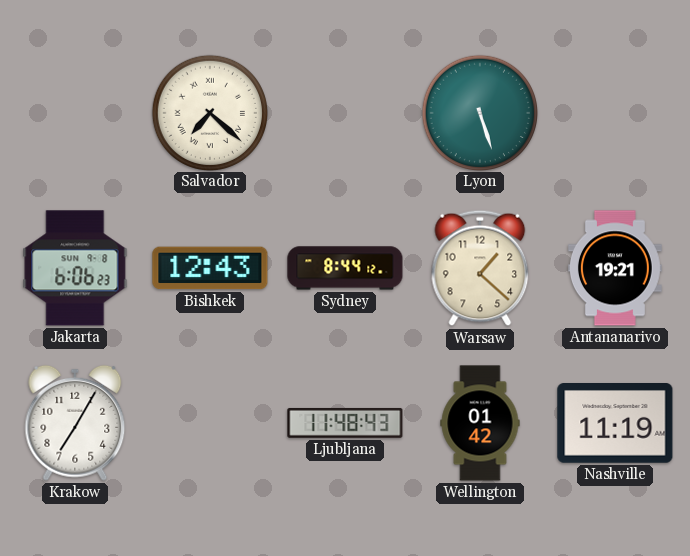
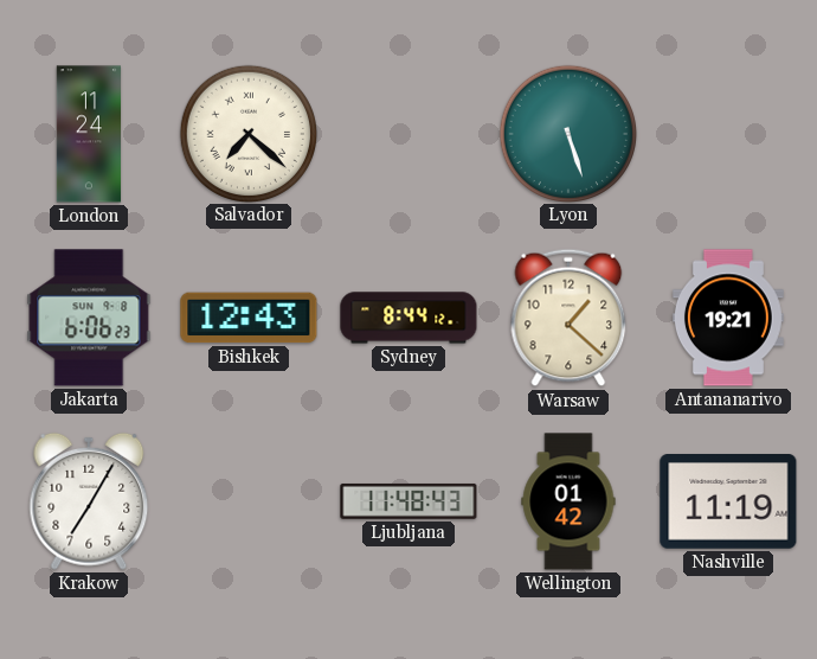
London: none -> 11:24
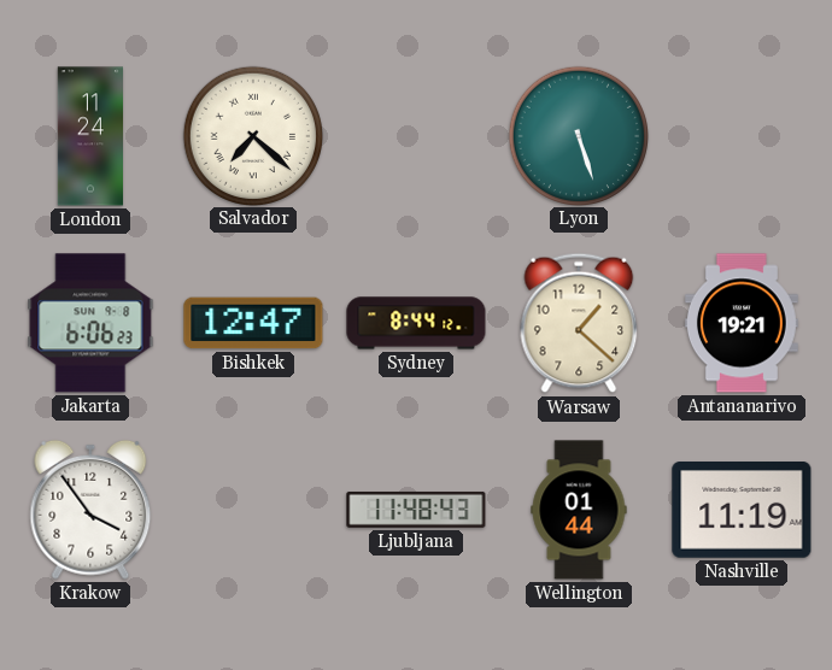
Bishkek: 12:43 -> 12:47
Krakow: 7:05 -> 3:54
Wellington: 01:42 -> 01:44
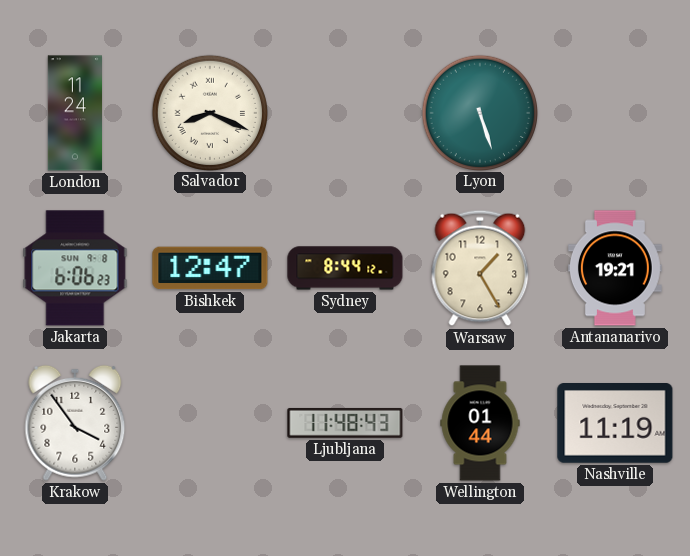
Salvador: 7:22 -> 8:19
Warsaw: 1:22 -> 1:25
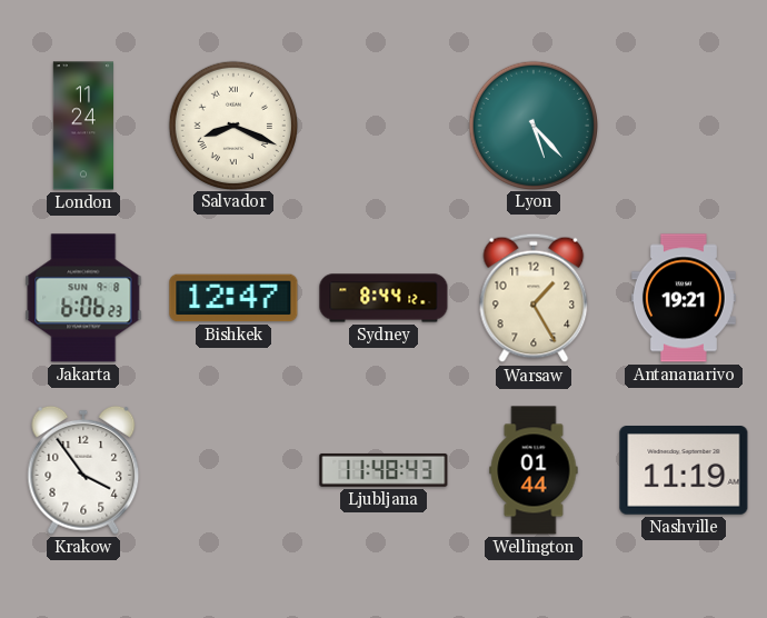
Lyon: 5:27 -> 5:23
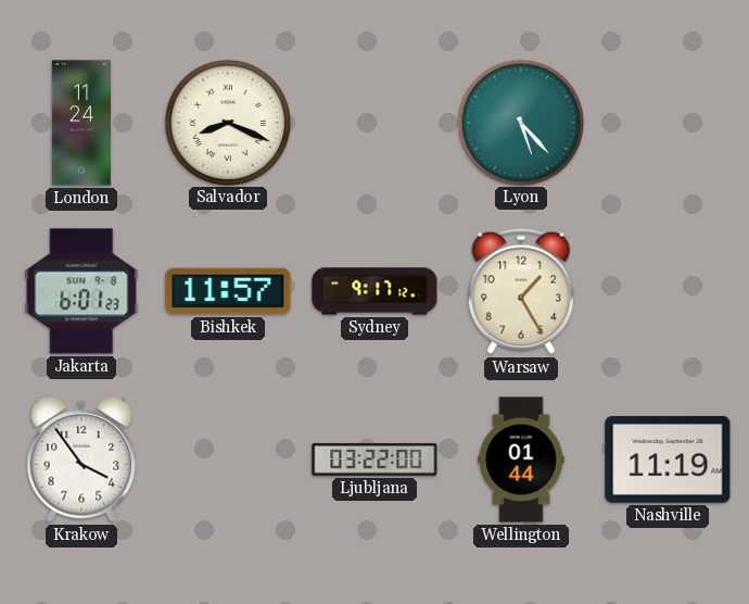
Jakarta: 6:06 -> 6:01
Bishkek: 12:47 -> 11:57
Sydney: 8:44 -> 9:17
Antananarivo: 19:21 -> none
Ljubljana: 11:48 -> 03:22
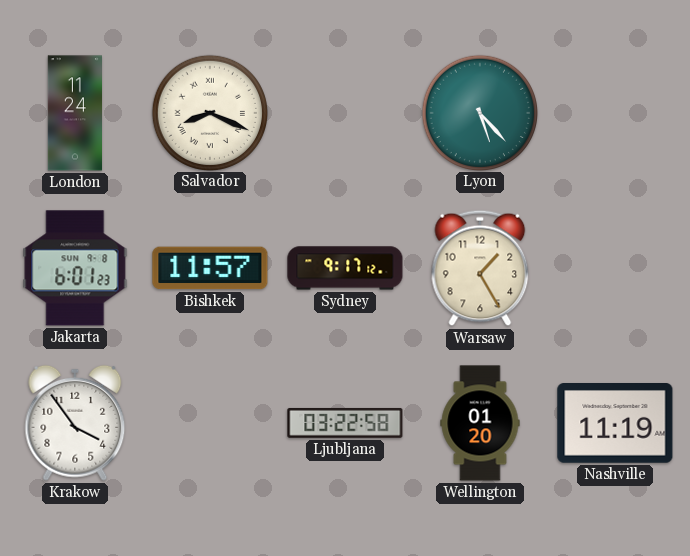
Ljubljana: 03:22:00 -> 03:22:58
Wellington: 01:44 -> 01:20
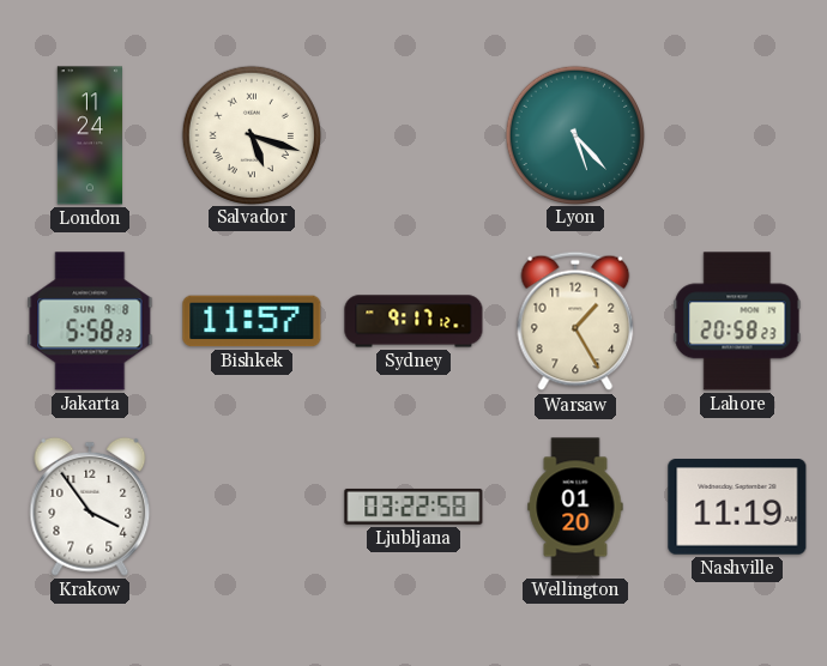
Salvador: 8:19 -> 5:18
Jakarta: 6:01 -> 5:58
Lahore: none -> 20:58
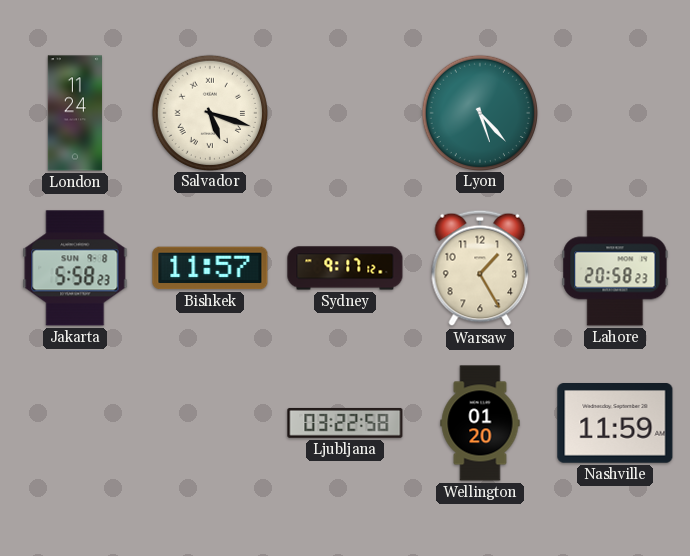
Krakow: 3:54 -> none
Nashville: 11:19 -> 11:59
